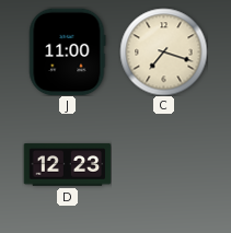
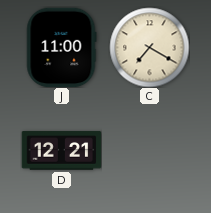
C: 7:18 -> 7:20
D: 12:23 -> 12:21
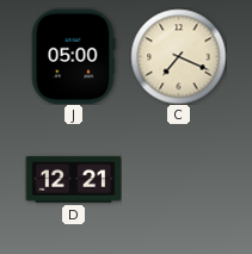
J: 11:00 -> 05:00
C: 7:20 -> 7:19
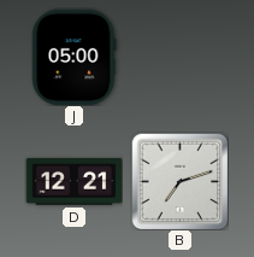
C: 7:19 -> none
B: none -> 7:12
